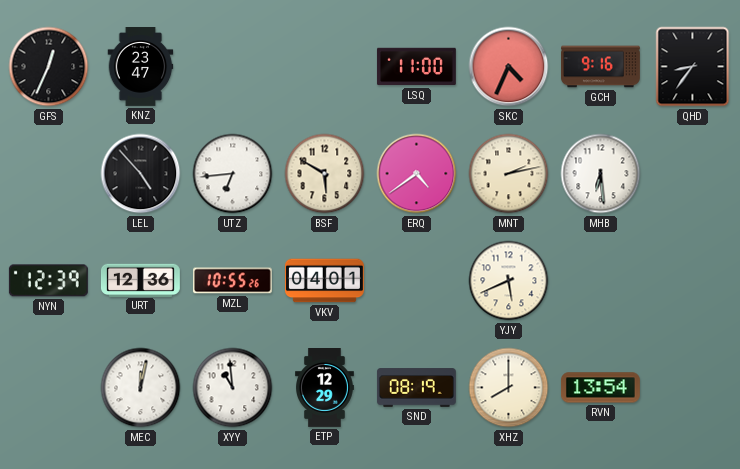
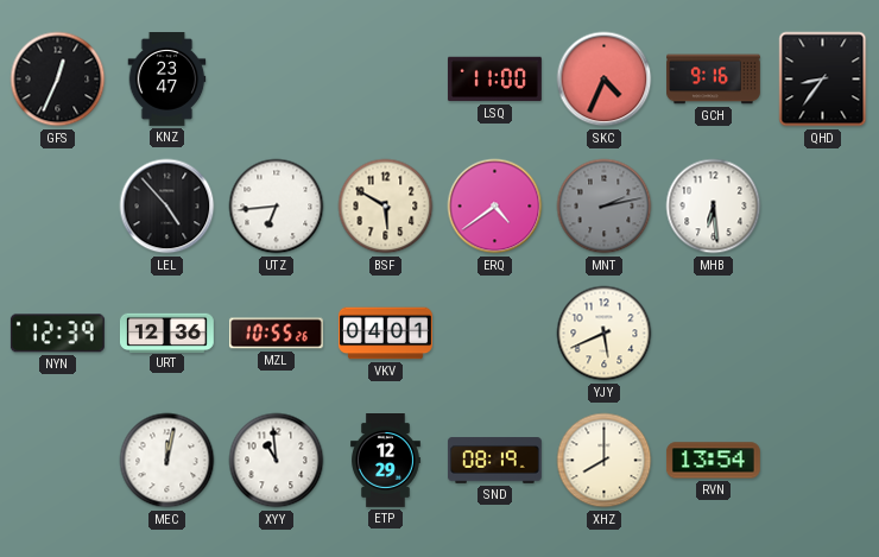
MNT dial: cream -> grey
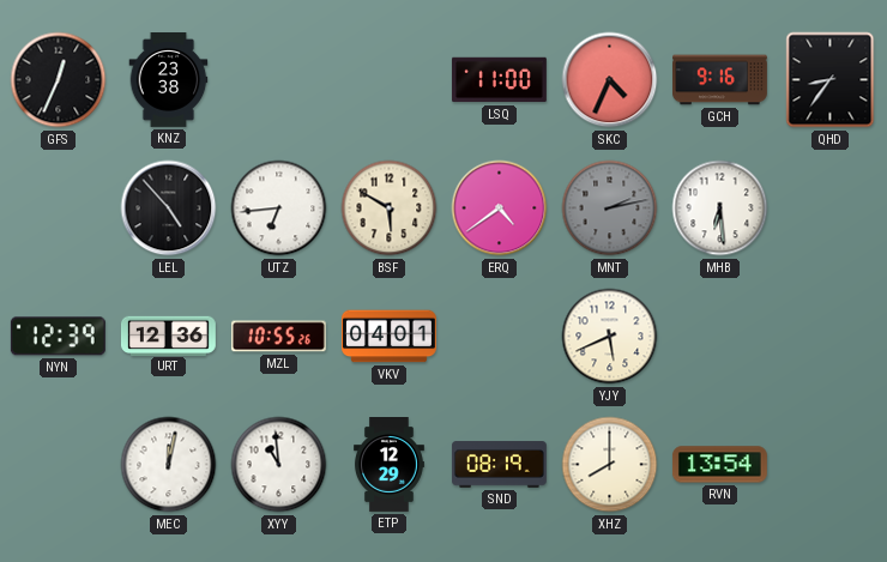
KNZ: 23:47 -> 23:38
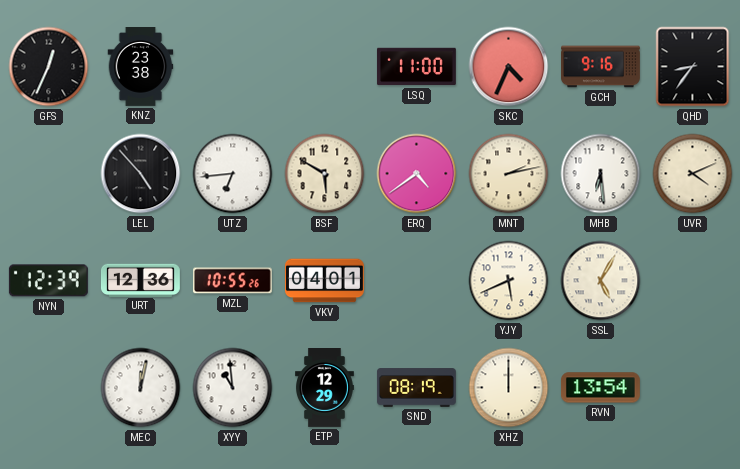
MNT dial: grey -> cream
UVR: none -> 4:11
SSL: none -> 5:05
XHZ: 8:00 -> 12:00
